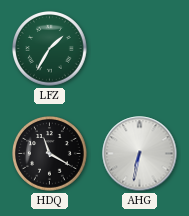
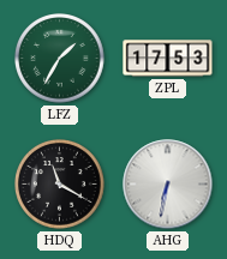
ZPL: none -> 17:53
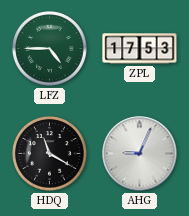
LFZ: 1:35 -> 4:45
AHG: 6:32 -> 9:04
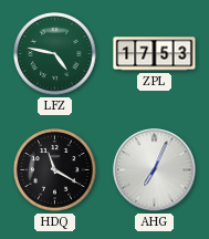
LFZ: 4:45 -> 4:47
AHG: 9:04 -> 7:04
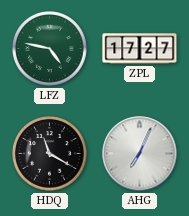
ZPL: 17:53 -> 17:27
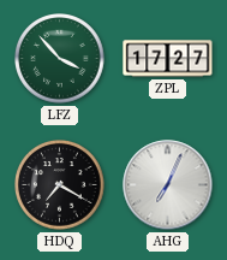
LFZ: 4:47 -> 3:53
HDQ: 11:20 -> 7:20
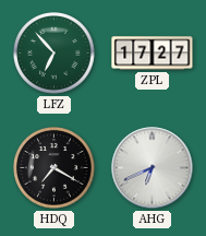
LFZ: 3:53 -> 6:53
AHG: 7:04 -> 6:41
